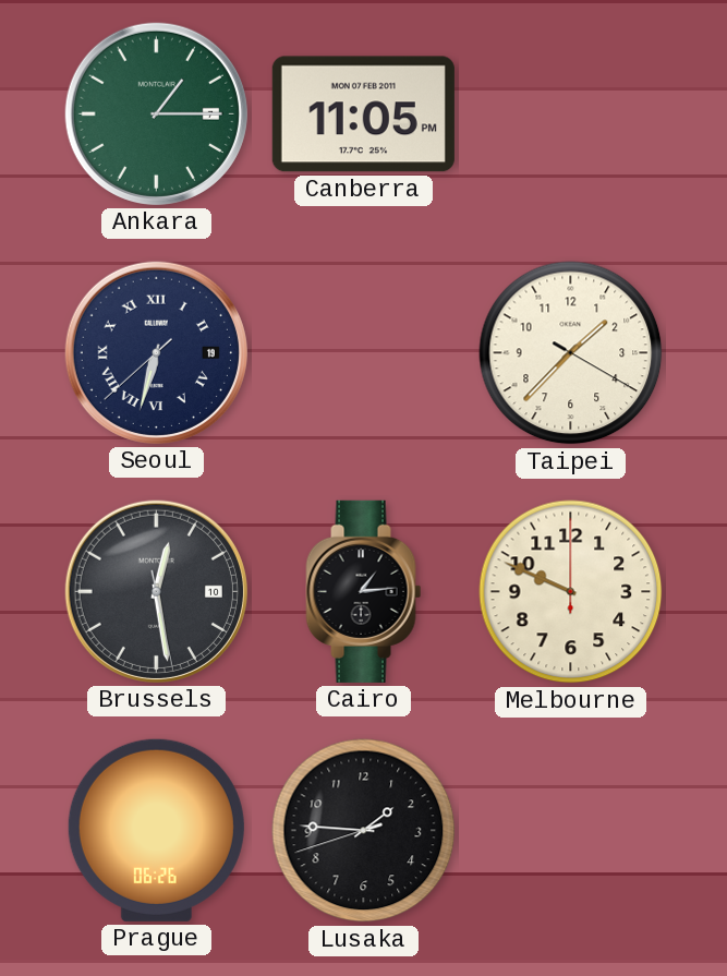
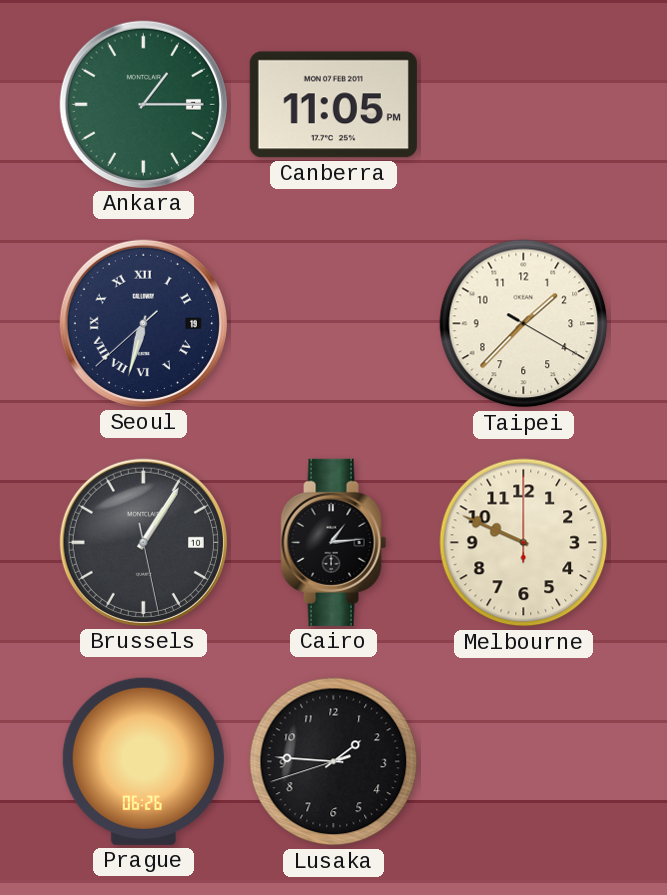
Brussels: 12:28 -> 1:05
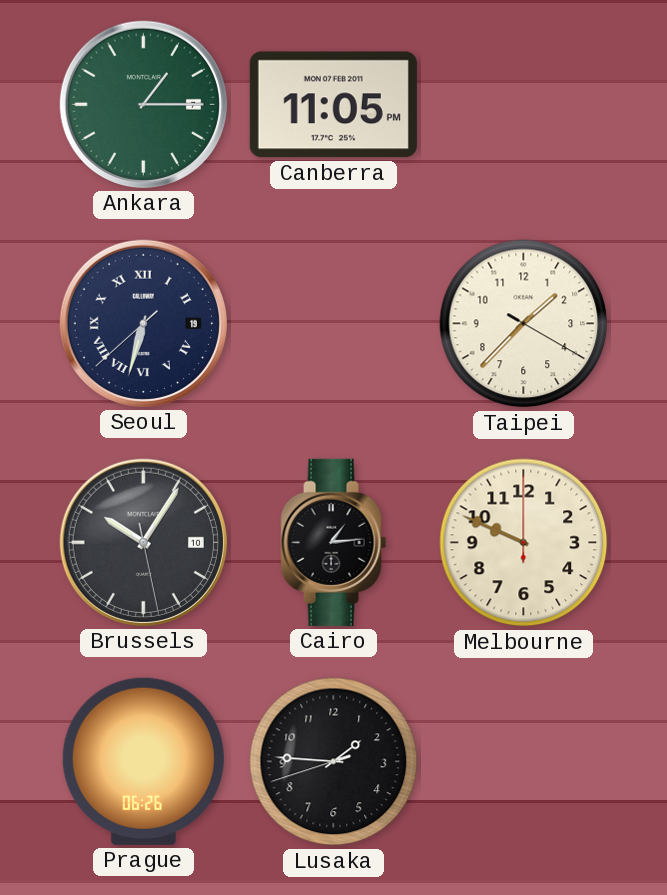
Brussels: 1:05 -> 10:05
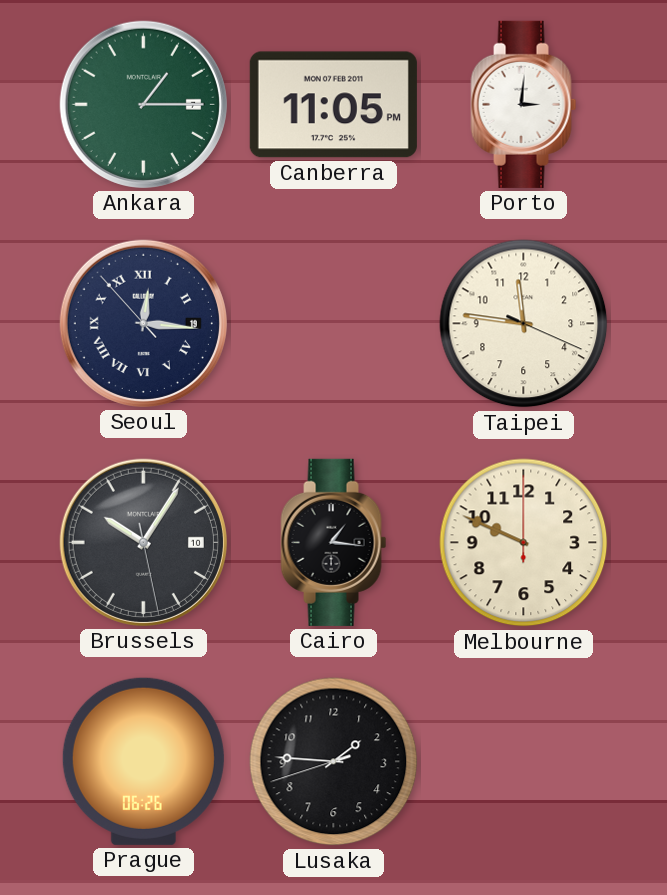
Porto: none -> 3:01
Seoul: 6:32 -> 12:15
Taipei: 1:37 -> 11:46
Cairo: 1:14 -> 1:16
